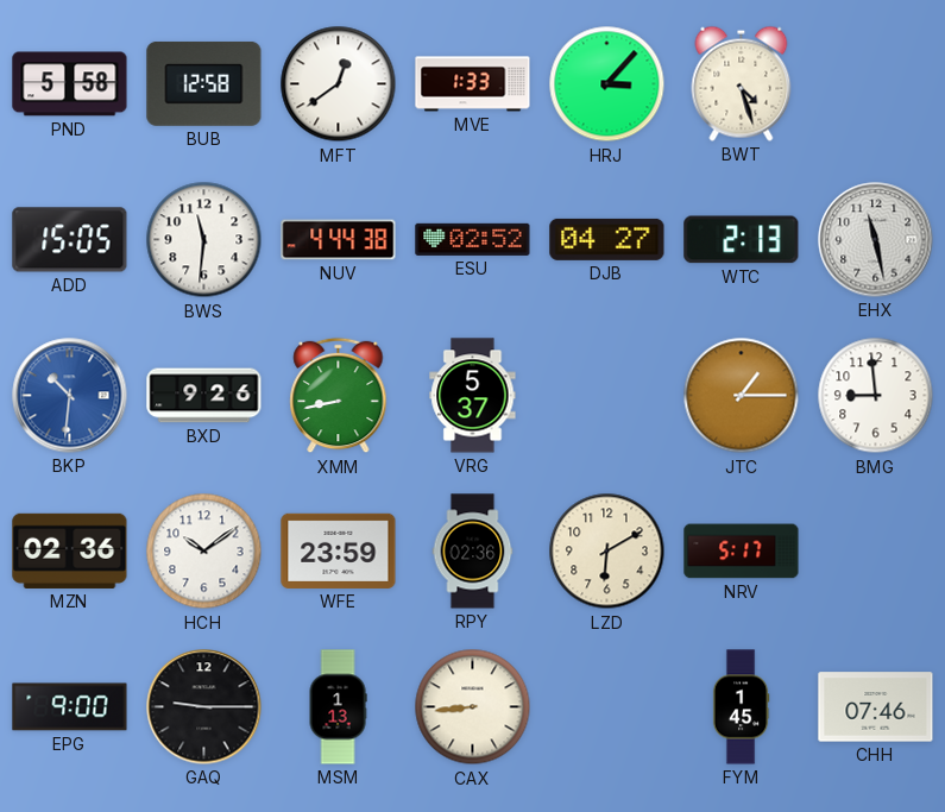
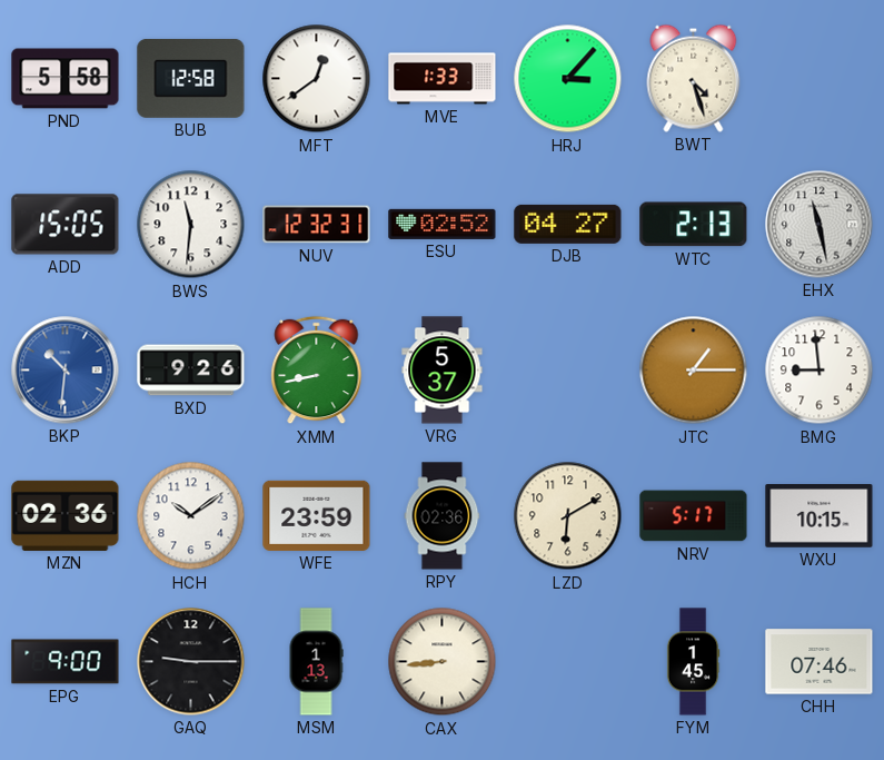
NUV: 4:44 -> 12:32
WXU: none -> 10:15
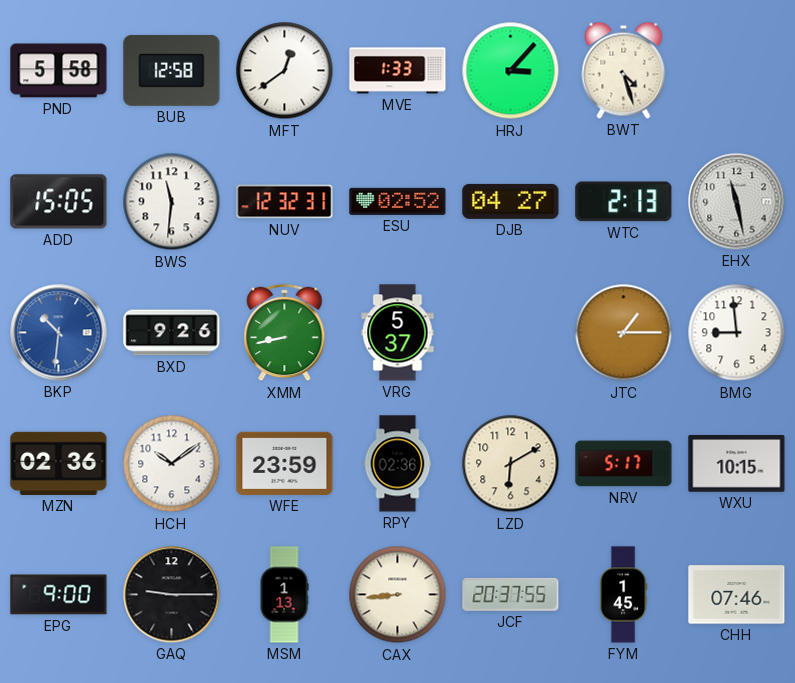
JCF: none -> 20:37
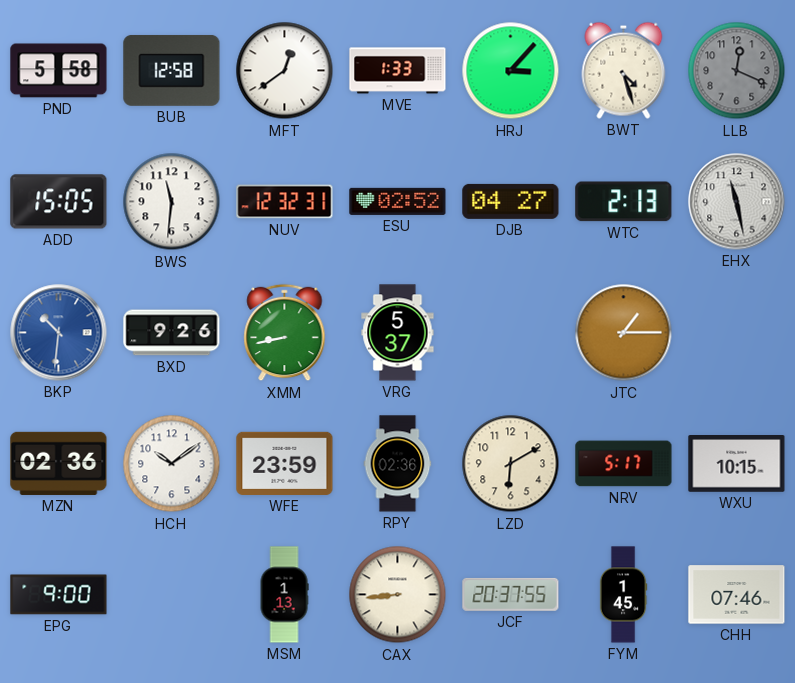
LLB: none -> 12:19
BMG: 8:59 -> none
GAQ: 9:15 -> none
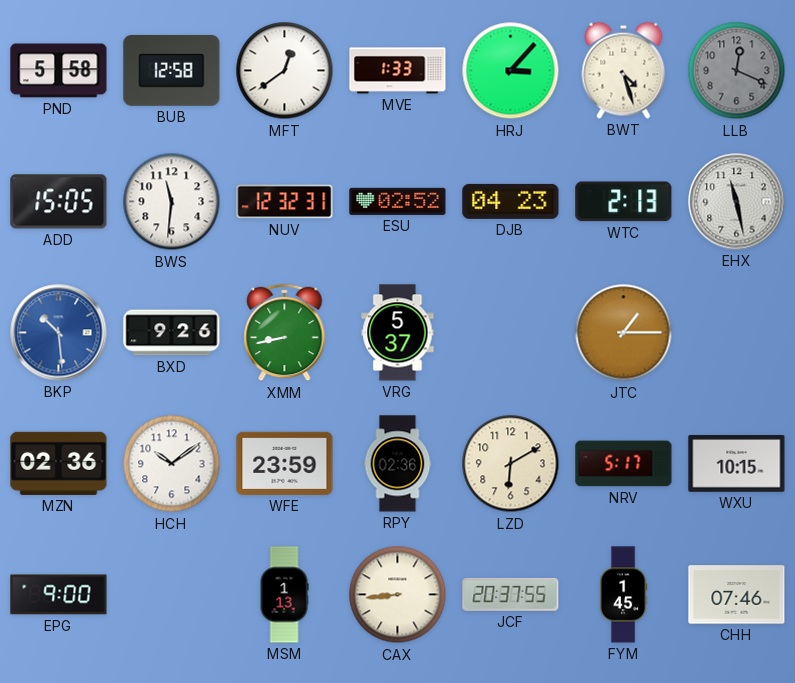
DJB: 04:27 -> 04:23
BKP: 10:31 -> 10:29
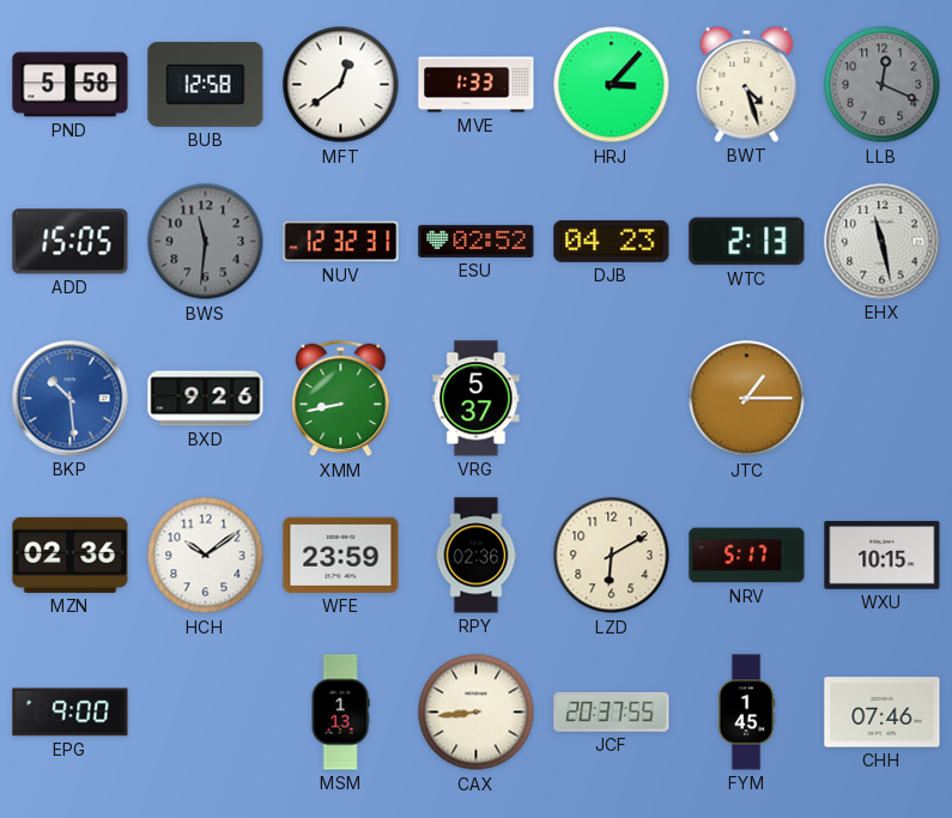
BWS dial: white -> grey
